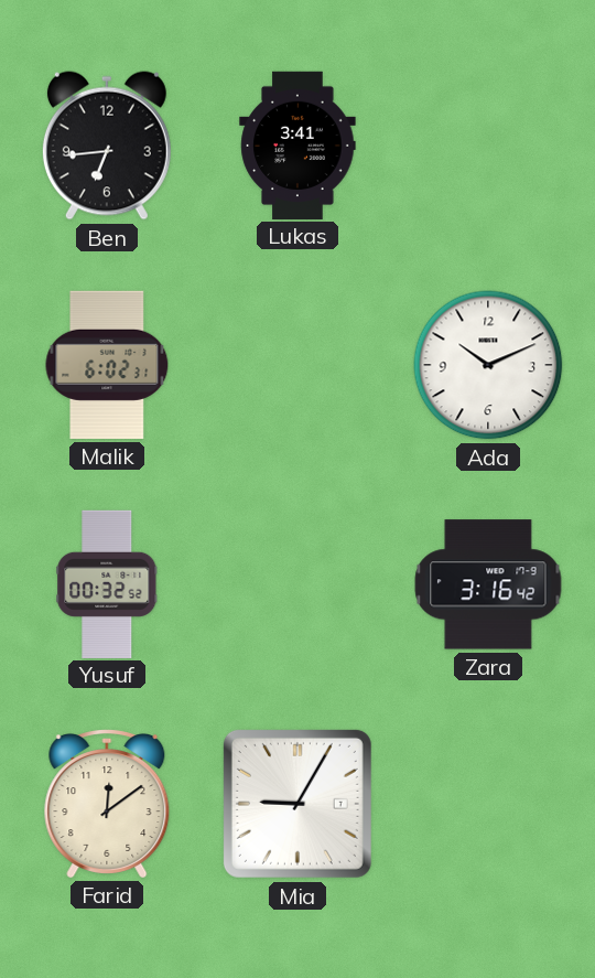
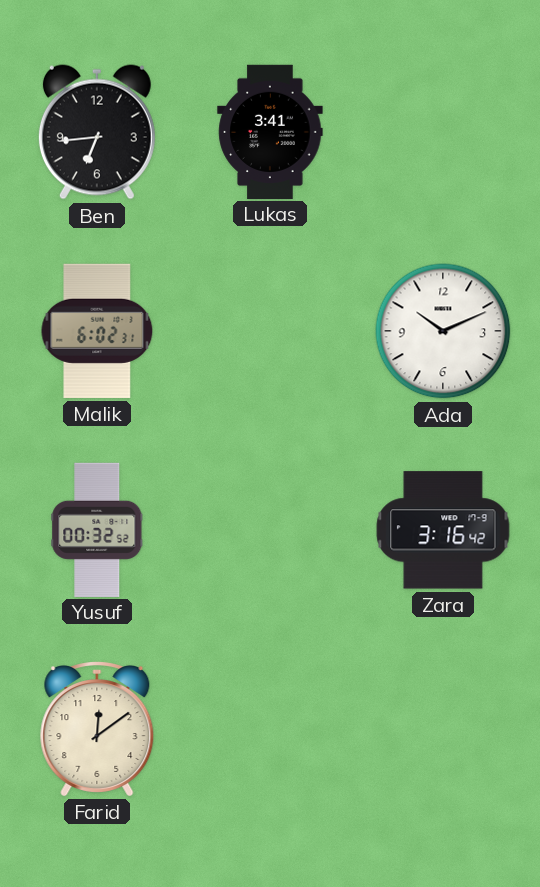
Mia: 9:05 -> none
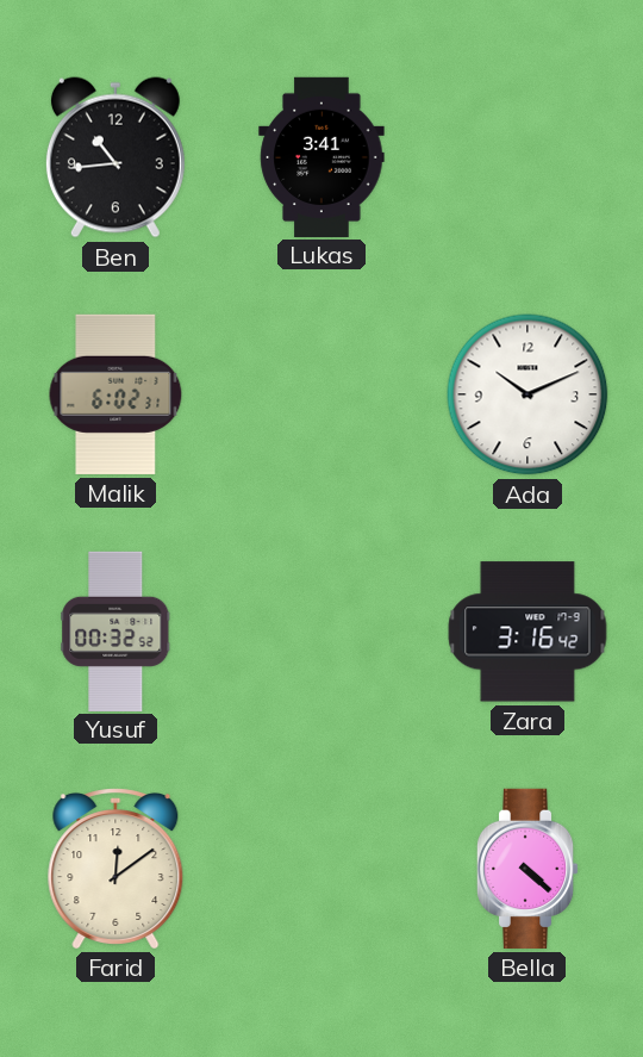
Ben: 6:44 -> 10:44
Bella: none -> 4:22
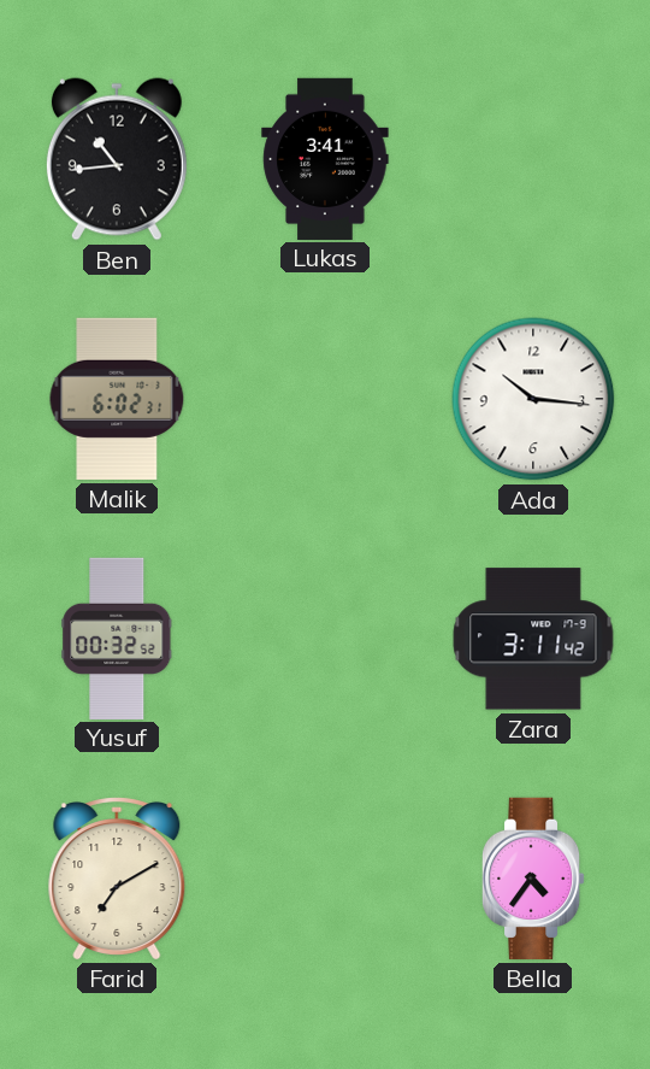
Ada: 10:11 -> 10:16
Zara: 3:16 -> 3:11
Farid: 12:09 -> 7:10
Bella: 4:22 -> 4:36
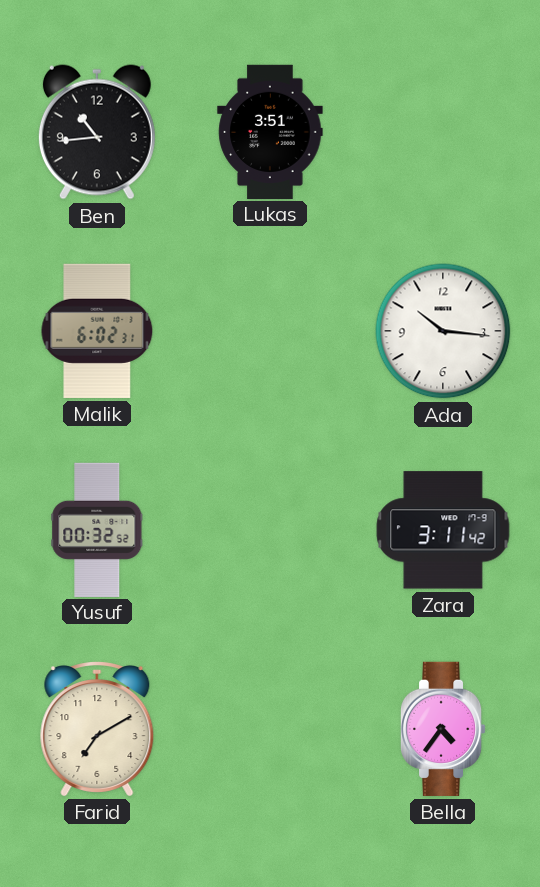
Lukas: 3:41 -> 3:51
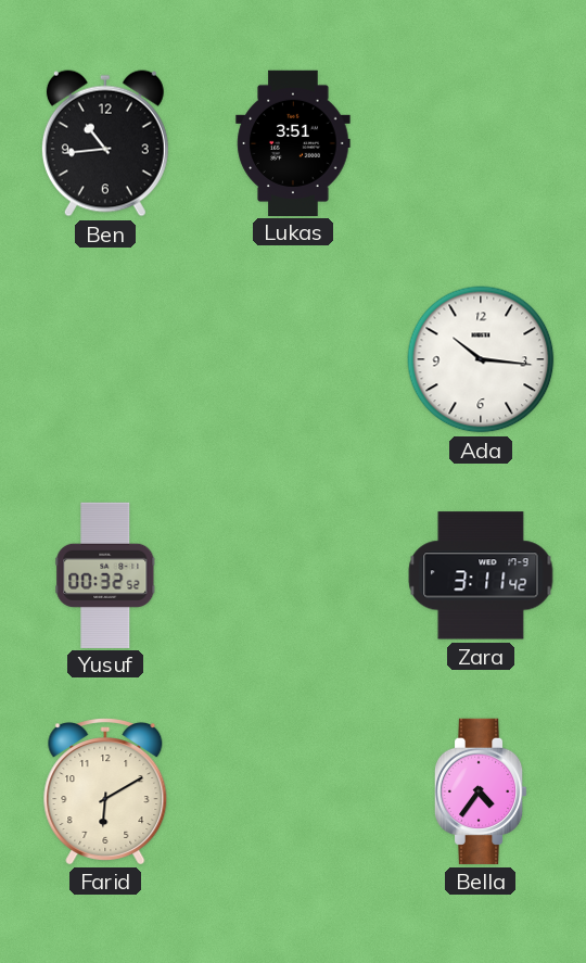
Malik: 6:02 -> none
Farid: 7:10 -> 6:10
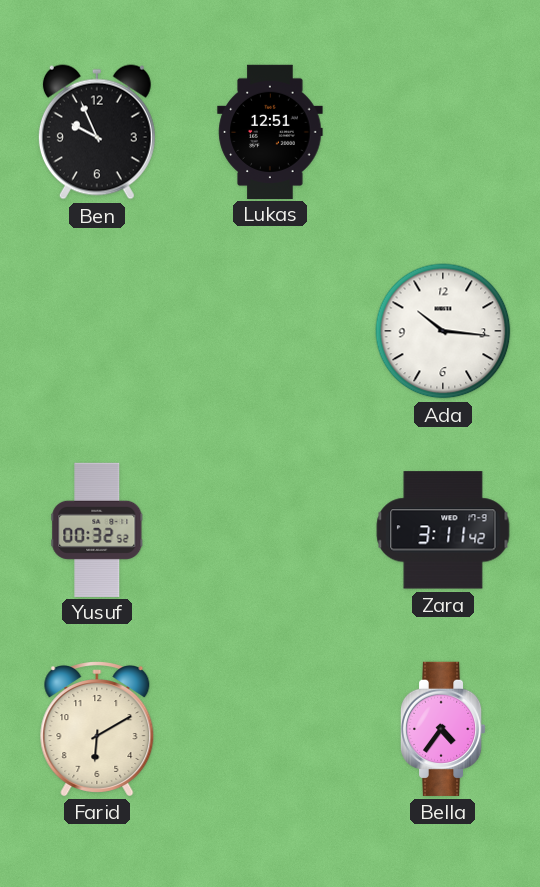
Ben: 10:44 -> 9:56
Lukas: 3:51 -> 12:51
